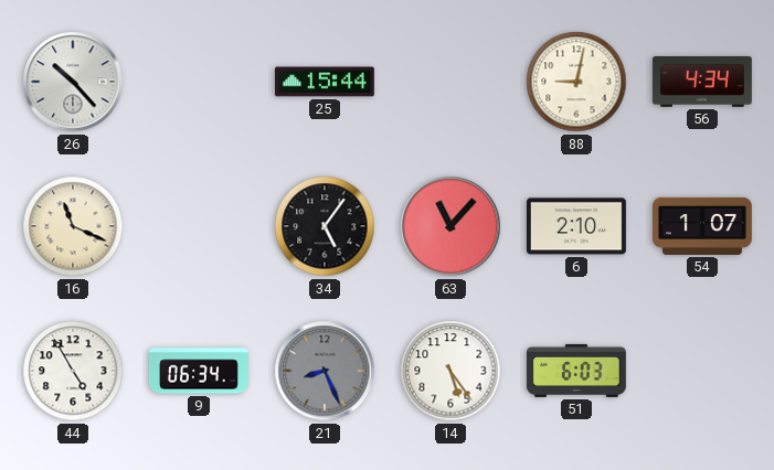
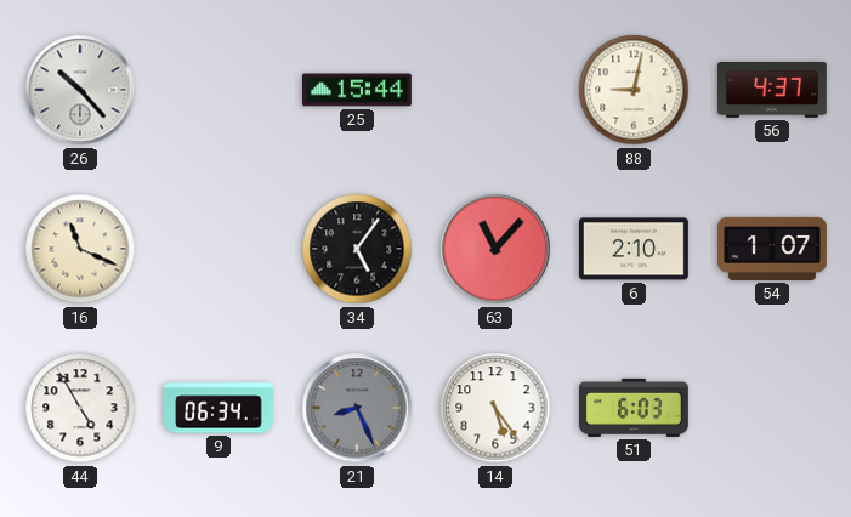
56: 4:34 -> 4:37
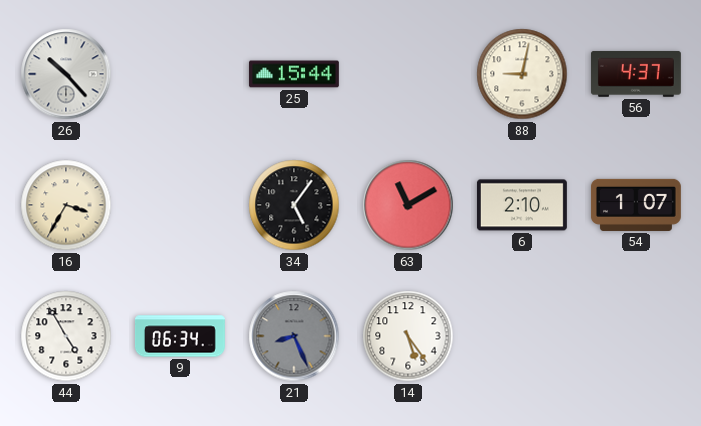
16: 11:19 -> 3:35
63: 11:07 -> 11:10
51: 6:03 -> none
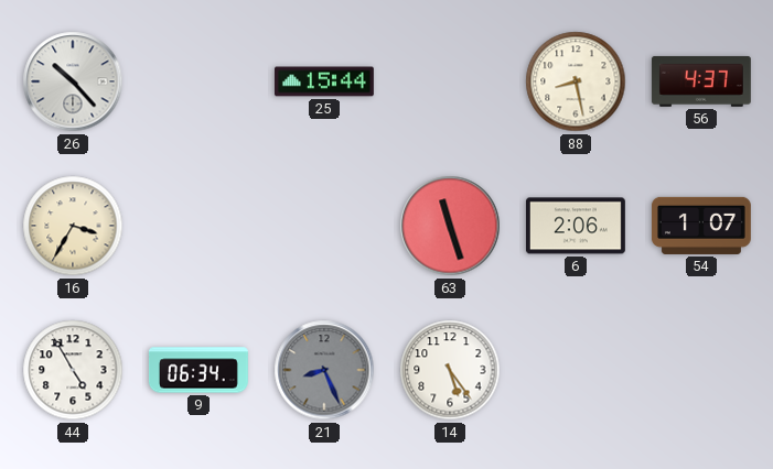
88: 9:02 -> 8:28
34: 5:06 -> none
63: 11:10 -> 11:27
6: 2:10 -> 2:06
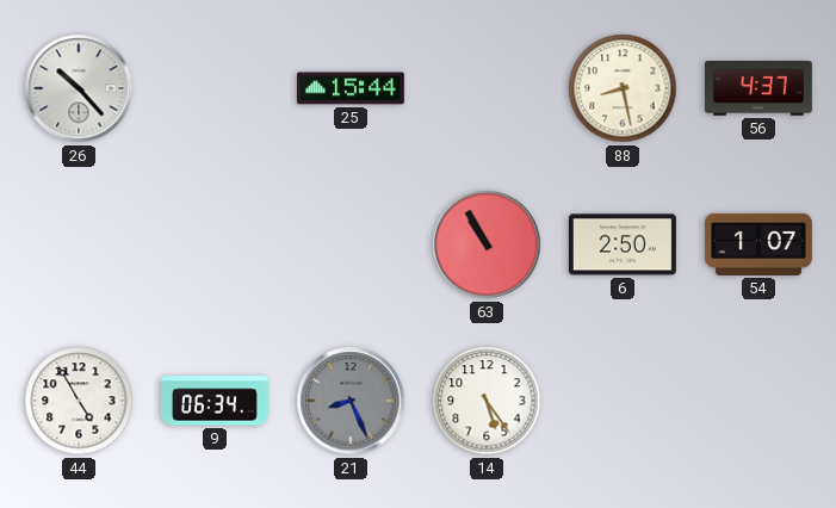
16: 3:35 -> none
63: 11:27 -> 10:55
6: 2:06 -> 2:50
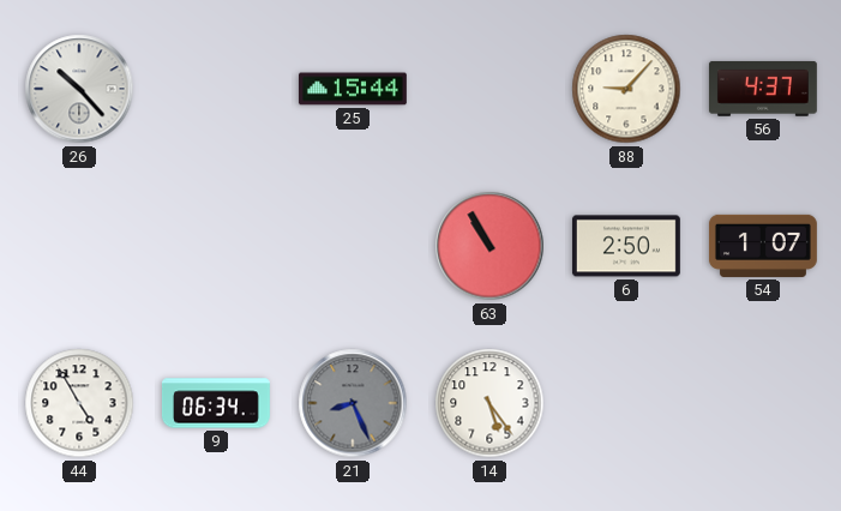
88: 8:28 -> 9:07
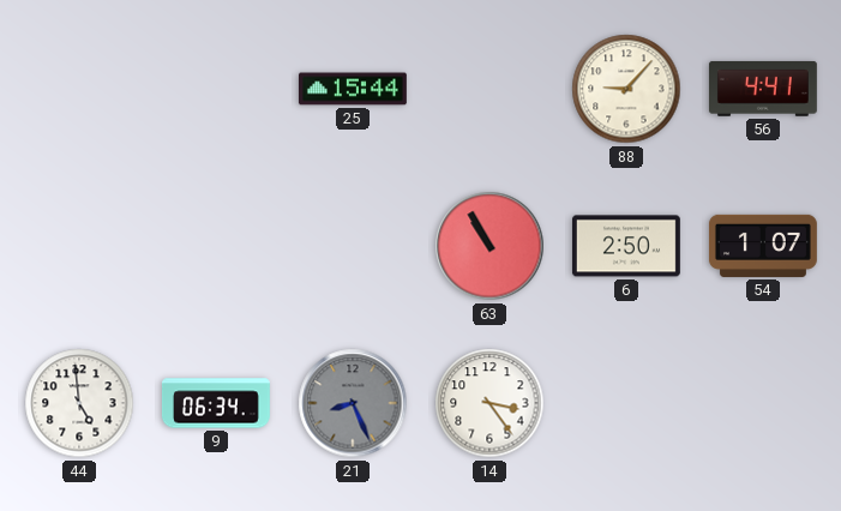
26: 10:23 -> none
56: 4:37 -> 4:41
44: 4:55 -> 4:59
14: 5:24 -> 3:24
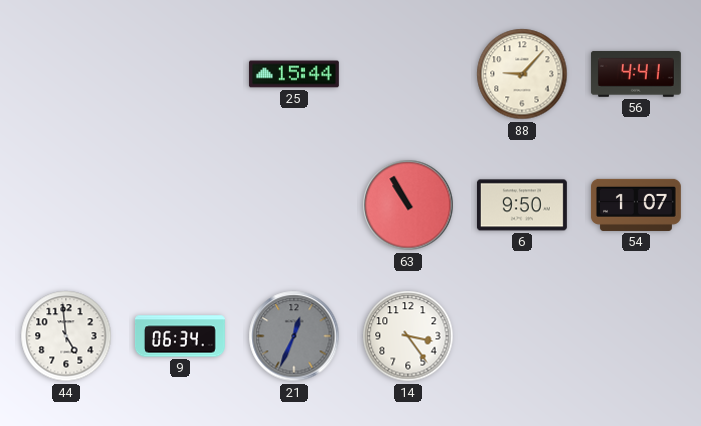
6: 2:50 -> 9:50
21: 8:26 -> 12:34
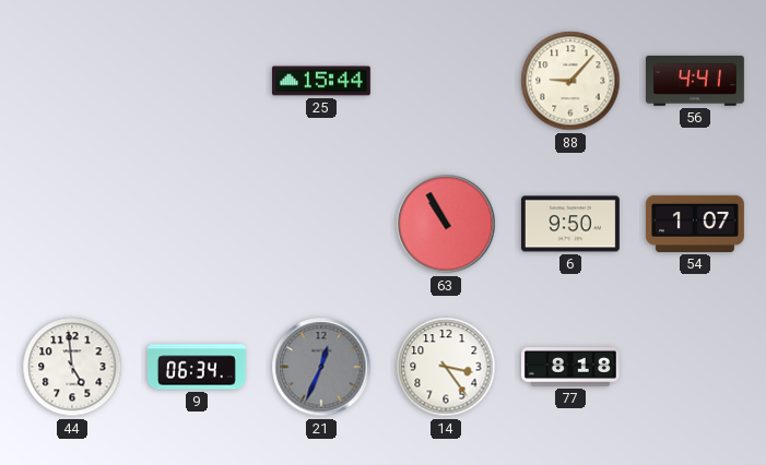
77: none -> 8:18
